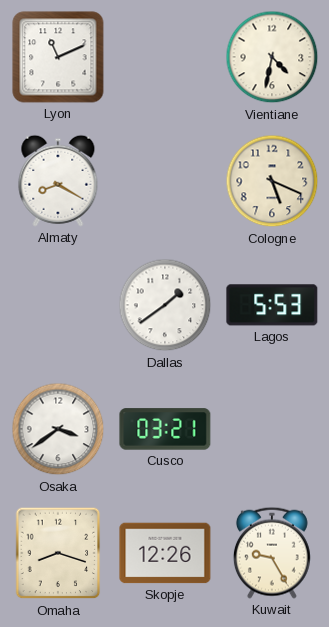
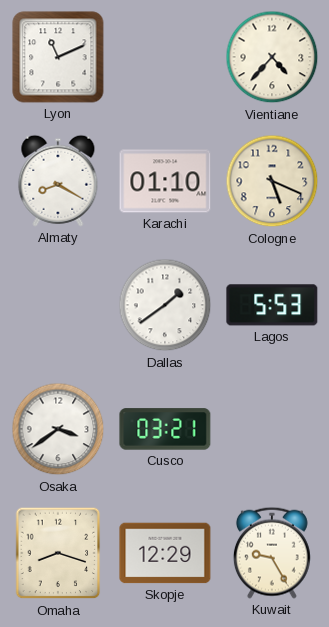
Vientiane: 4:32 -> 4:37
Karachi: none -> 01:10
Skopje: 12:26 -> 12:29
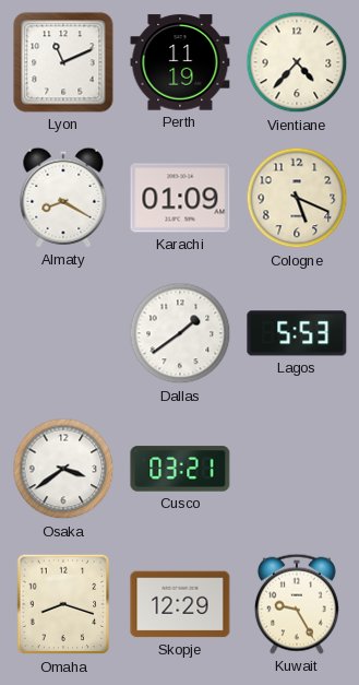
Perth: none -> 11:19
Karachi: 01:10 -> 01:09
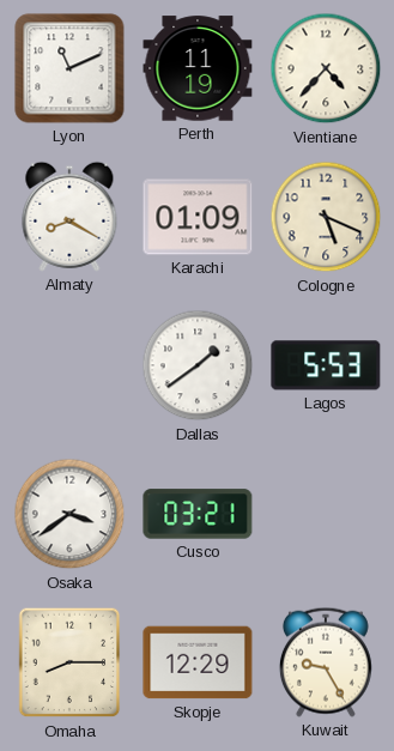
Omaha: 8:18 -> 8:15
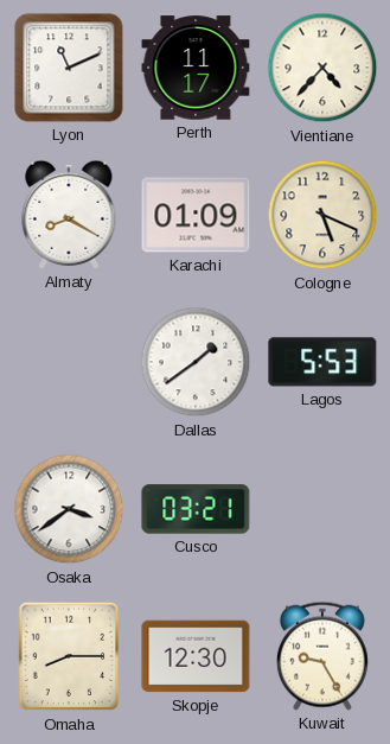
Perth: 11:19 -> 11:17
Skopje: 12:29 -> 12:30
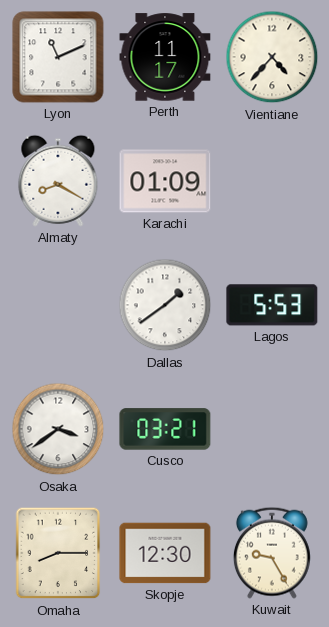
Cologne: 5:19 -> none
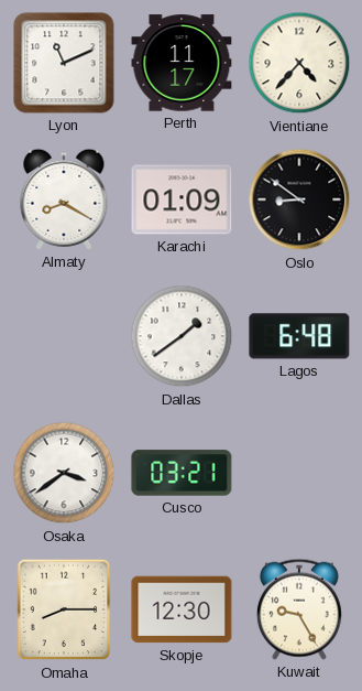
Oslo: none -> 8:51
Lagos: 5:53 -> 6:48
